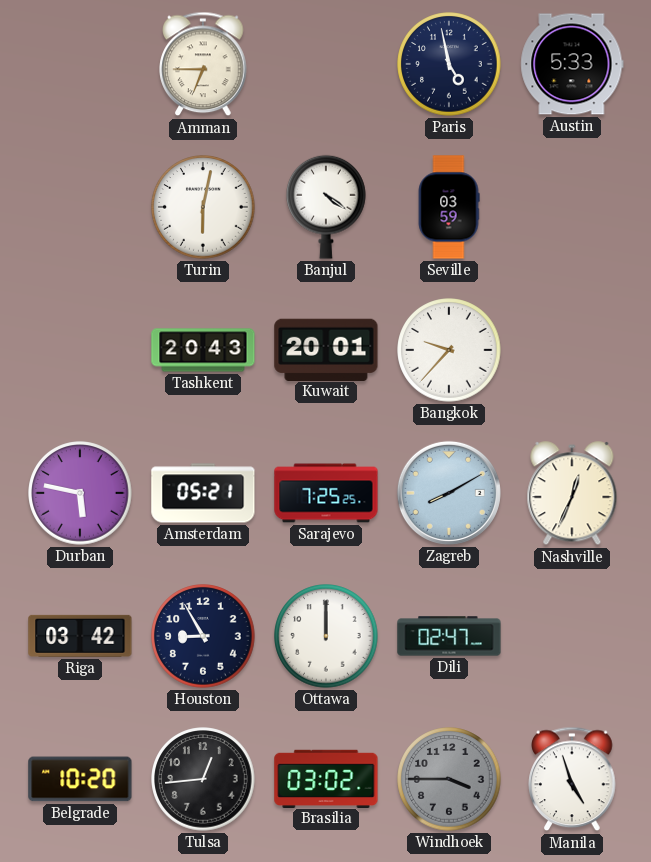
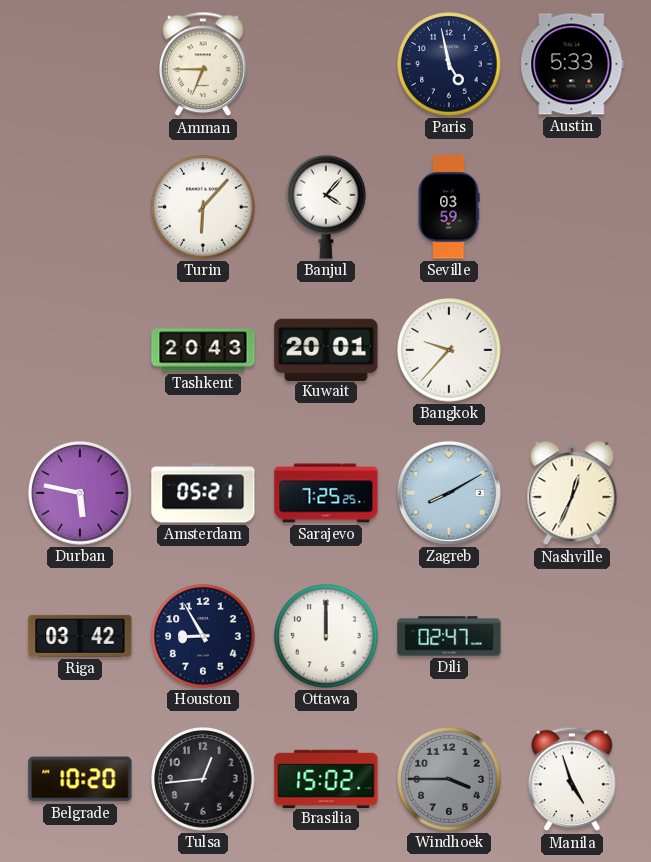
Turin: 6:02 -> 6:07
Banjul: 4:21 -> 4:07
Brasilia: 03:02 -> 15:02
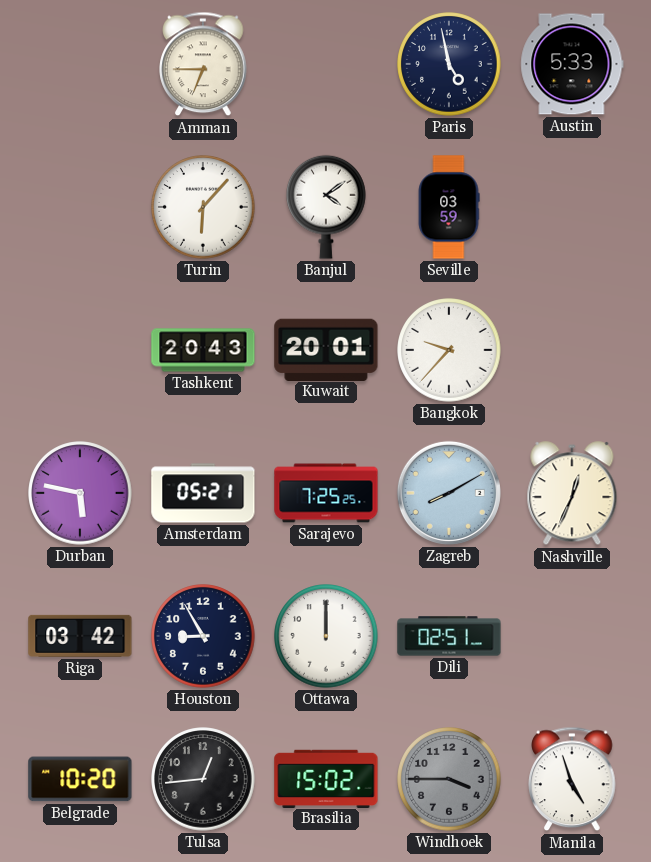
Banjul: 4:07 -> 4:09
Dili: 02:47 -> 02:51
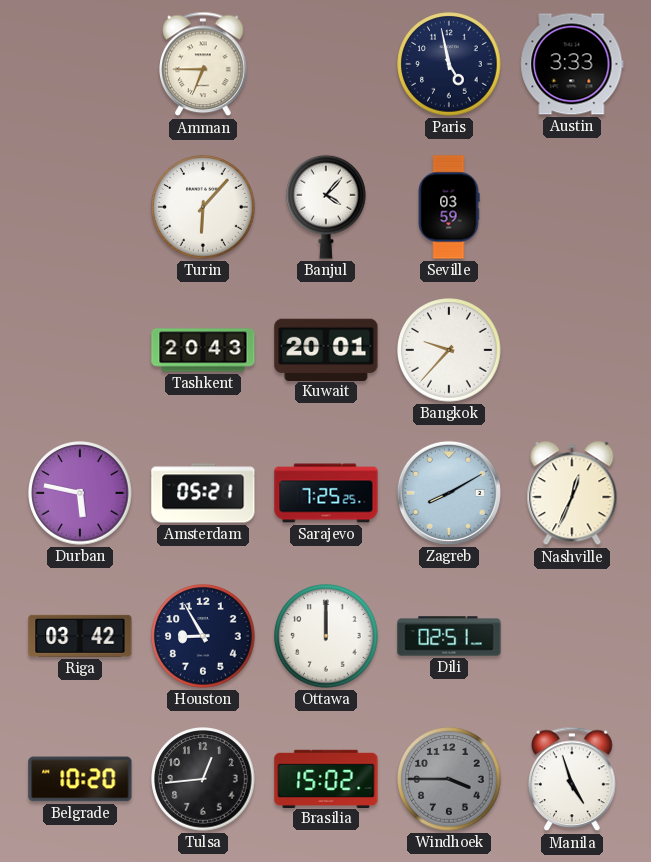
Austin: 5:33 -> 3:33
Banjul: 4:09 -> 4:07
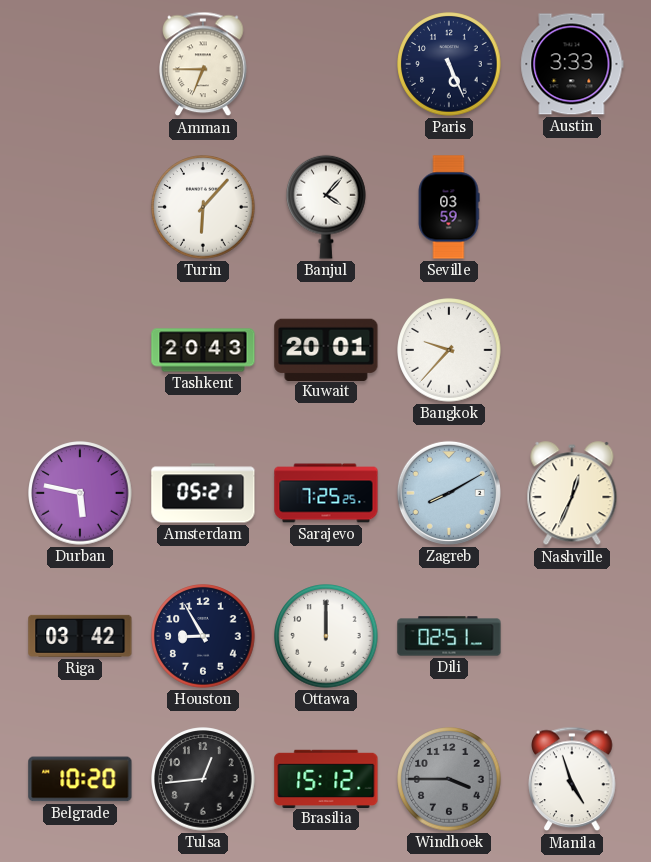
Paris: 4:58 -> 5:26
Brasilia: 15:02 -> 15:12
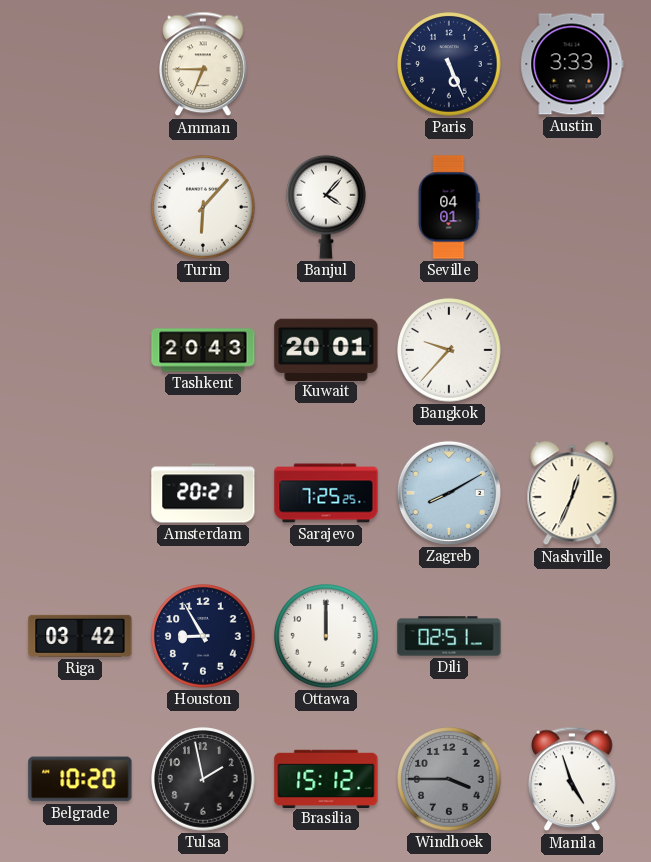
Seville: 03:59 -> 04:01
Durban: 5:47 -> none
Amsterdam: 05:21 -> 20:21
Tulsa: 12:44 -> 1:58
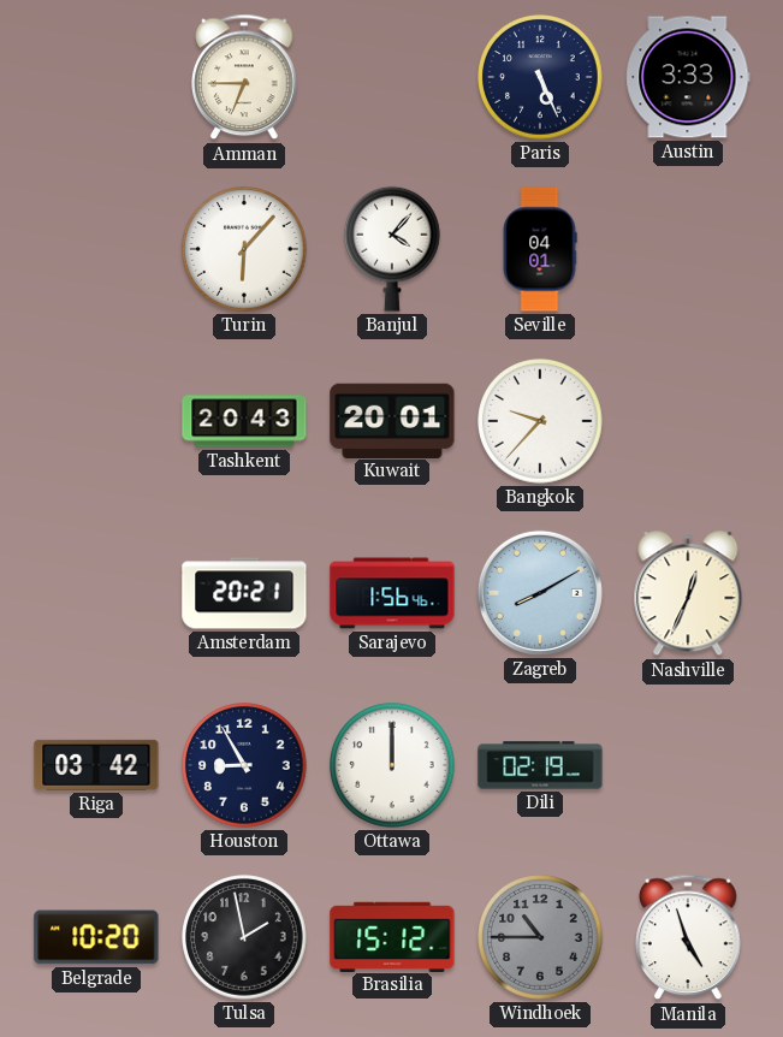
Sarajevo: 7:25 -> 1:56
Dili: 02:51 -> 02:19
Windhoek: 3:45 -> 10:45
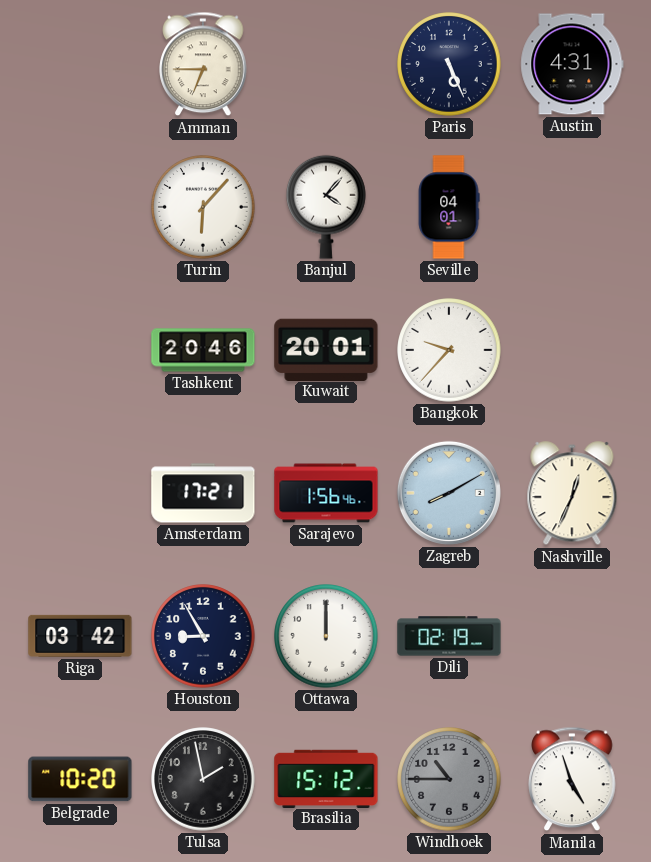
Austin: 3:33 -> 4:31
Tashkent: 20:43 -> 20:46
Amsterdam: 20:21 -> 17:21
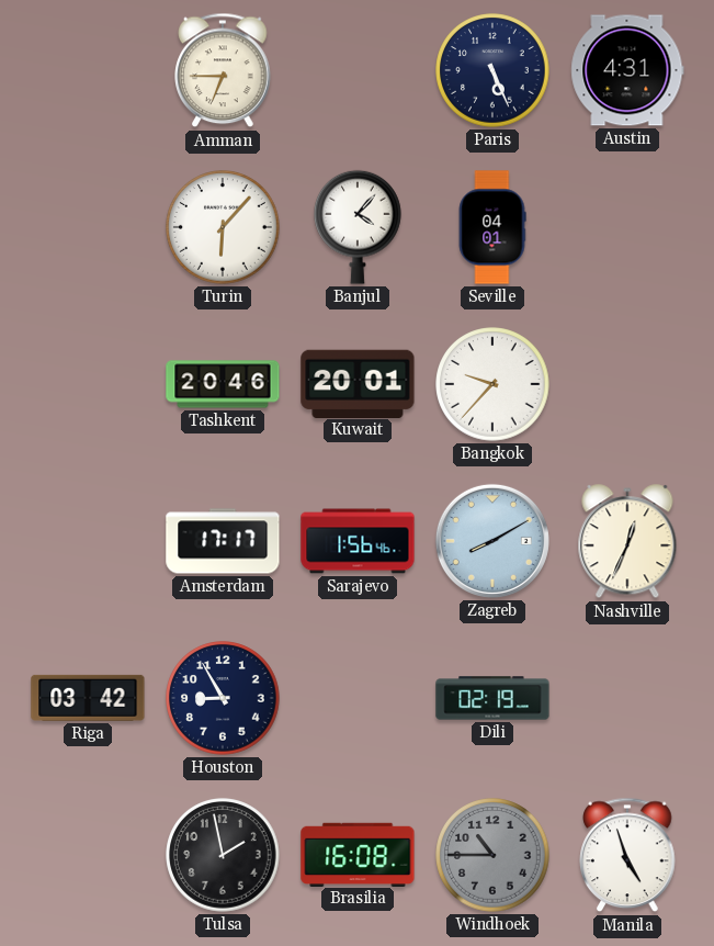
Amsterdam: 17:21 -> 17:17
Ottawa: 12:00 -> none
Belgrade: 10:20 -> none
Brasilia: 15:12 -> 16:08
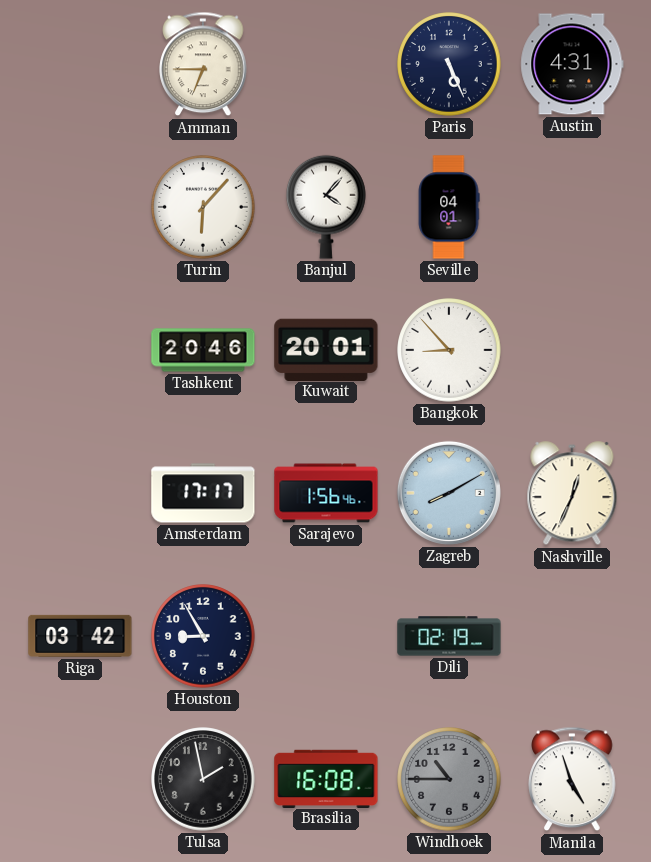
Bangkok: 9:37 -> 8:53
